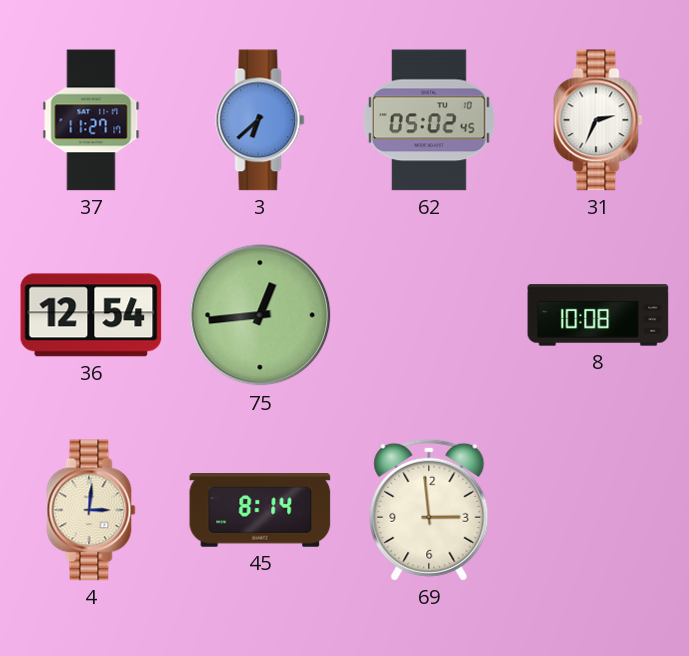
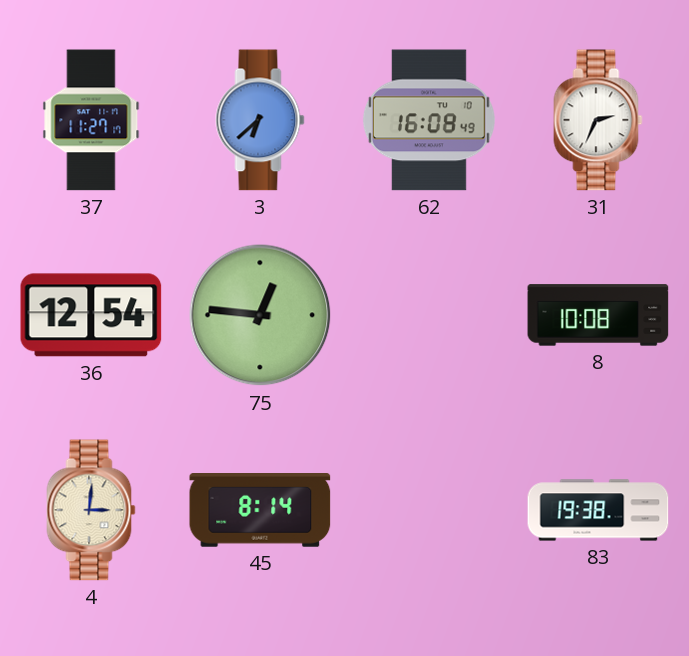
62: 05:02 -> 16:08
75: 12:44 -> 12:46
69: 2:59 -> none
83: none -> 19:38
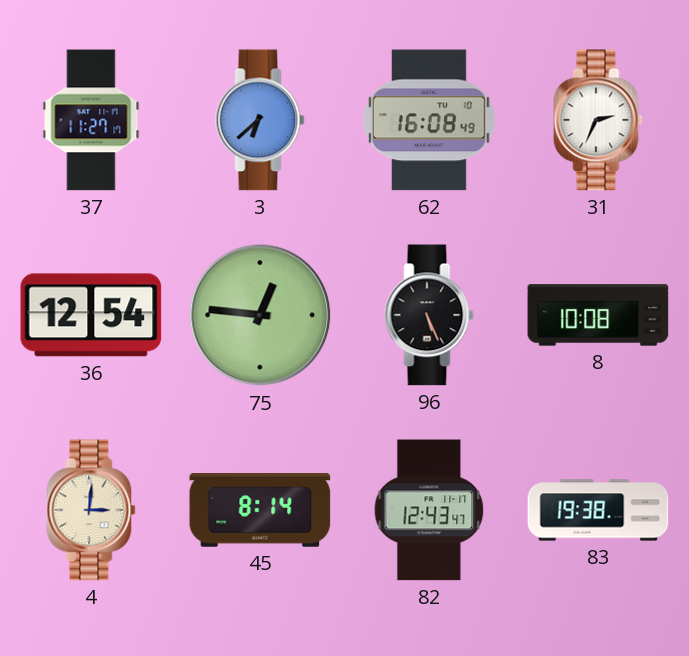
96: none -> 5:26
82: none -> 12:43
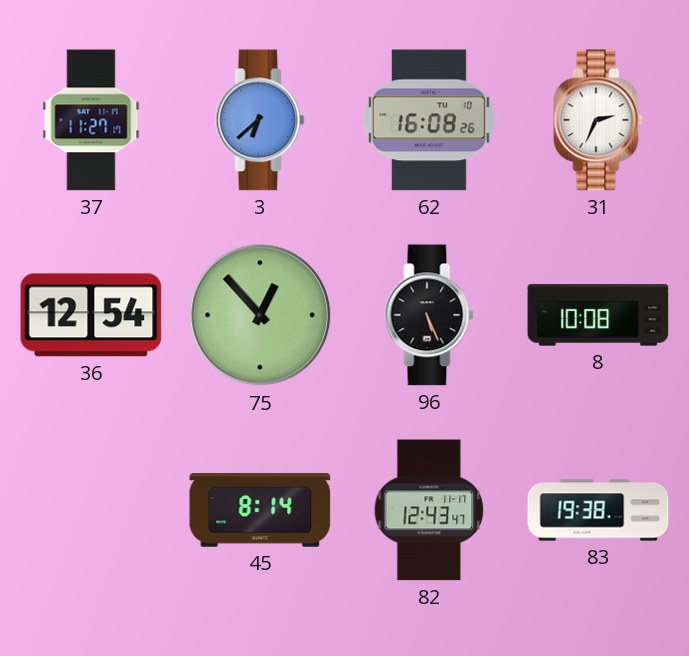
62: 16:08:49 -> 16:08:26
75: 12:46 -> 12:53
4: 3:01 -> none
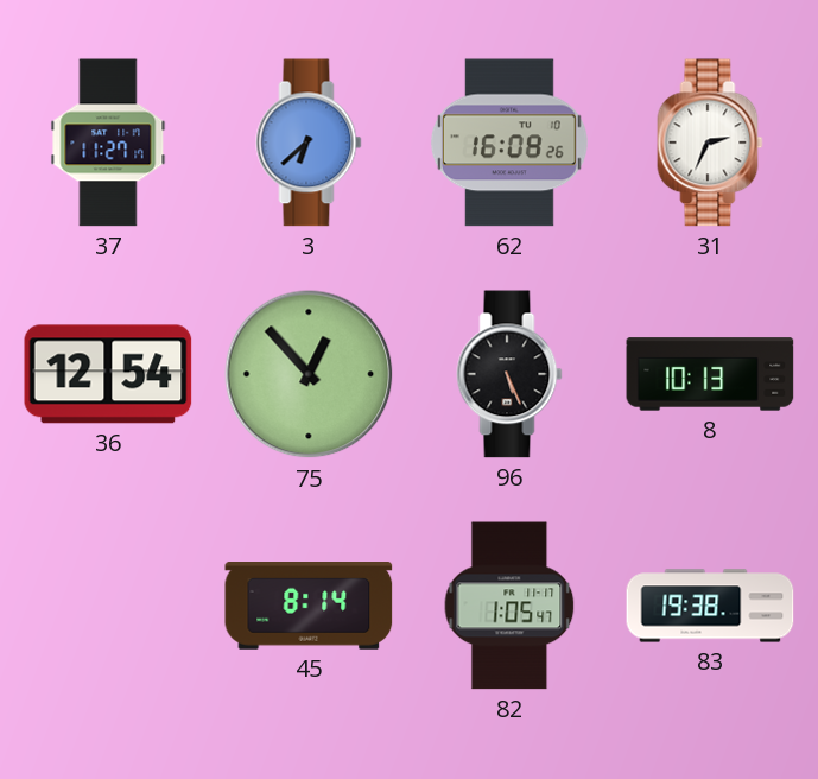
8: 10:08 -> 10:13
82: 12:43 -> 1:05
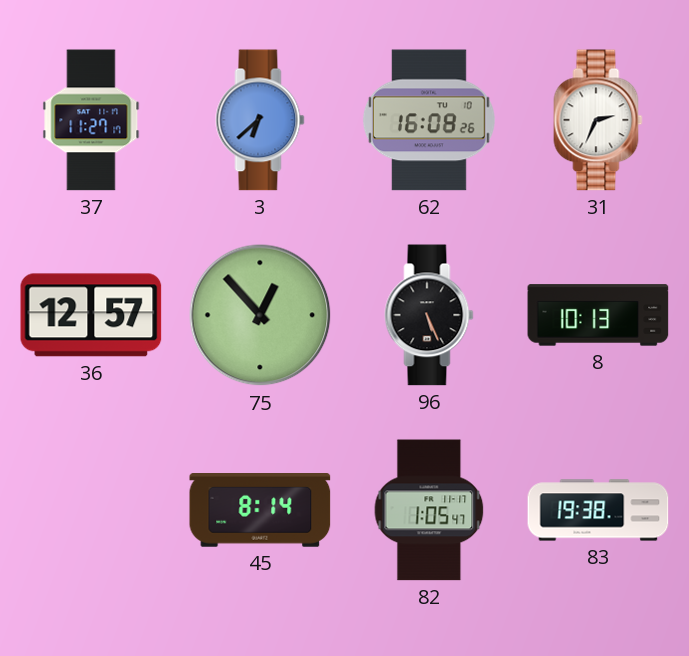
36: 12:54 -> 12:57
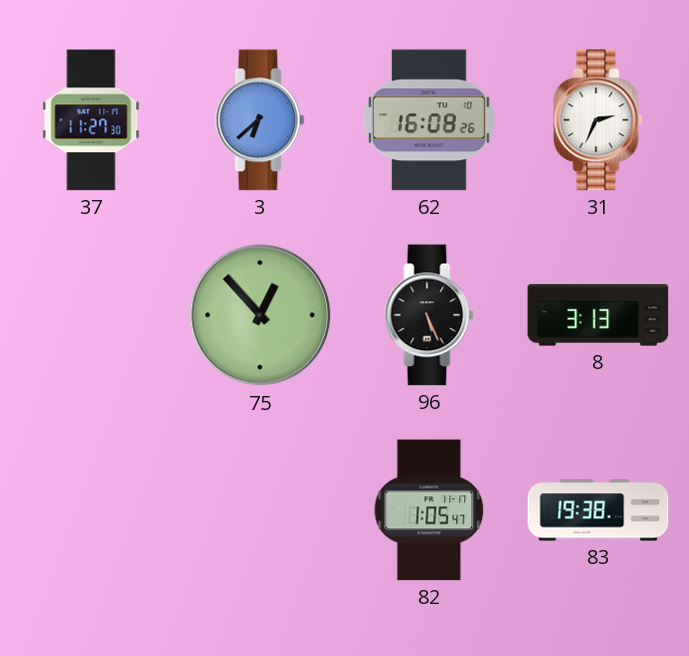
37: 11:27:17 -> 11:27:30
36: 12:57 -> none
8: 10:13 -> 3:13
45: 8:14 -> none
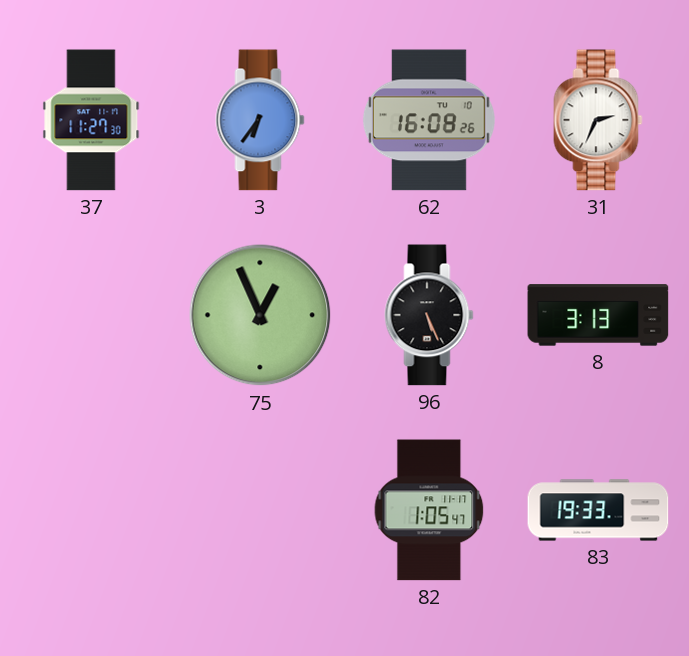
3: 6:38 -> 6:36
75: 12:53 -> 12:56
83: 19:38 -> 19:33
